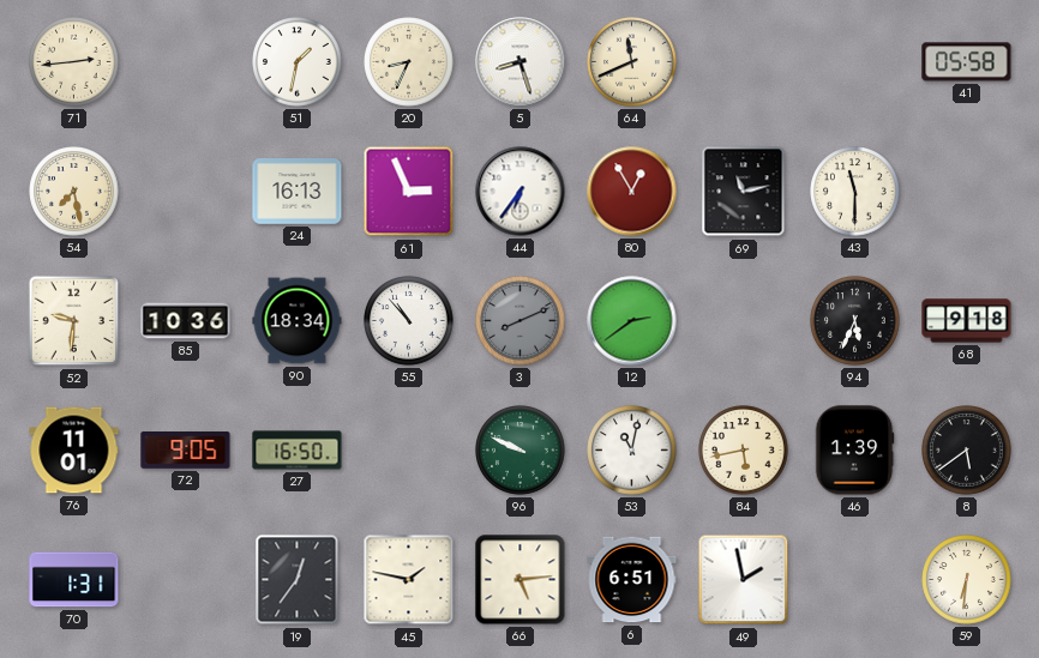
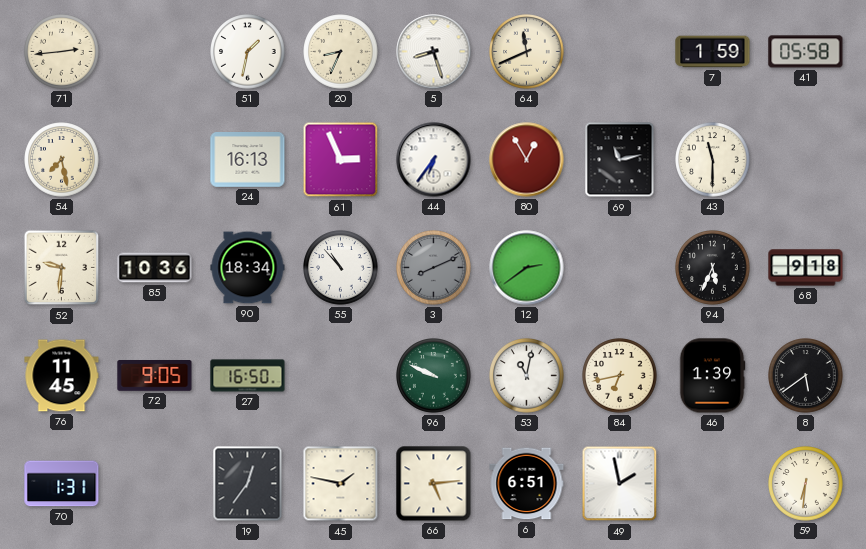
7: none -> 1:59
76: 11:01 -> 11:45
84: 5:43 -> 6:43
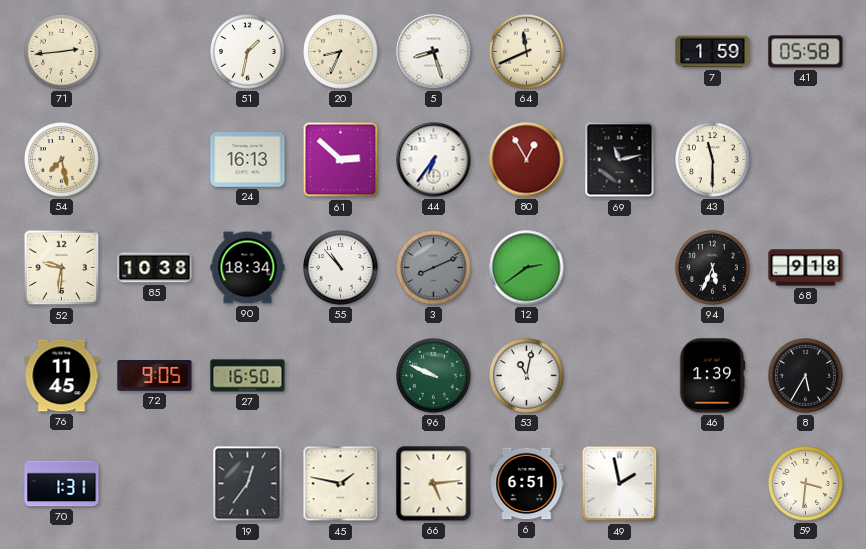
61: 2:56 -> 2:52
85: 10:36 -> 10:38
84: 6:43 -> none
8: 5:39 -> 5:35
59: 6:31 -> 3:31
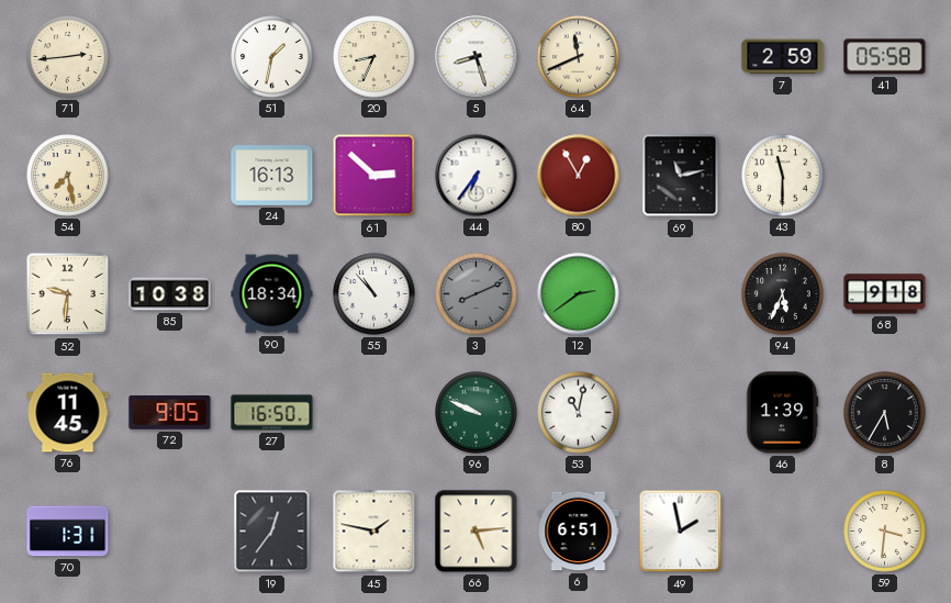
7: 1:59 -> 2:59
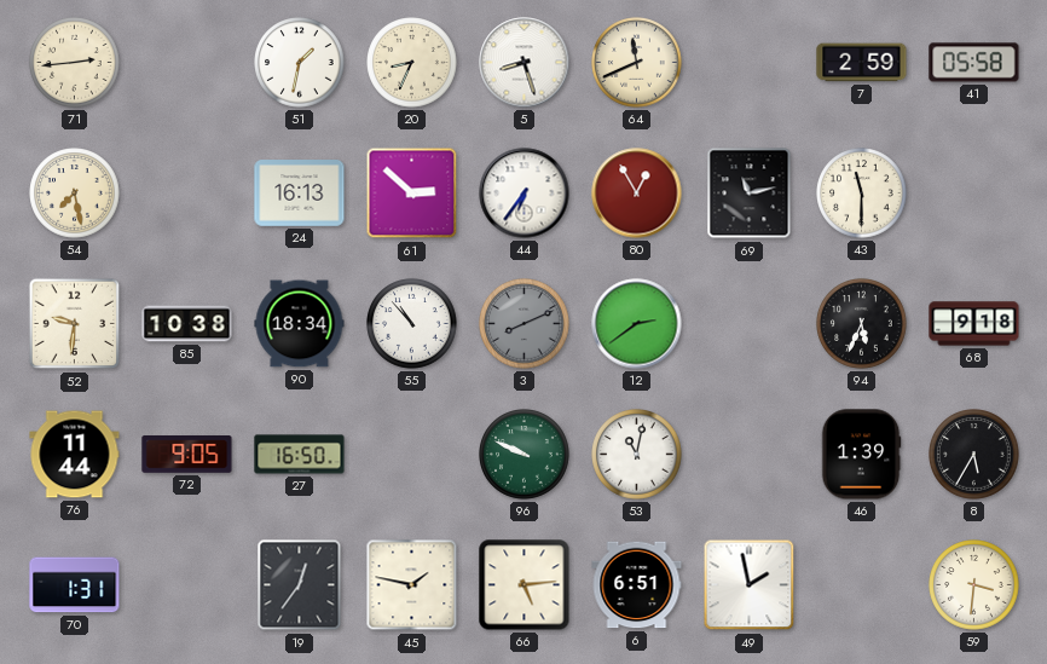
76: 11:45 -> 11:44
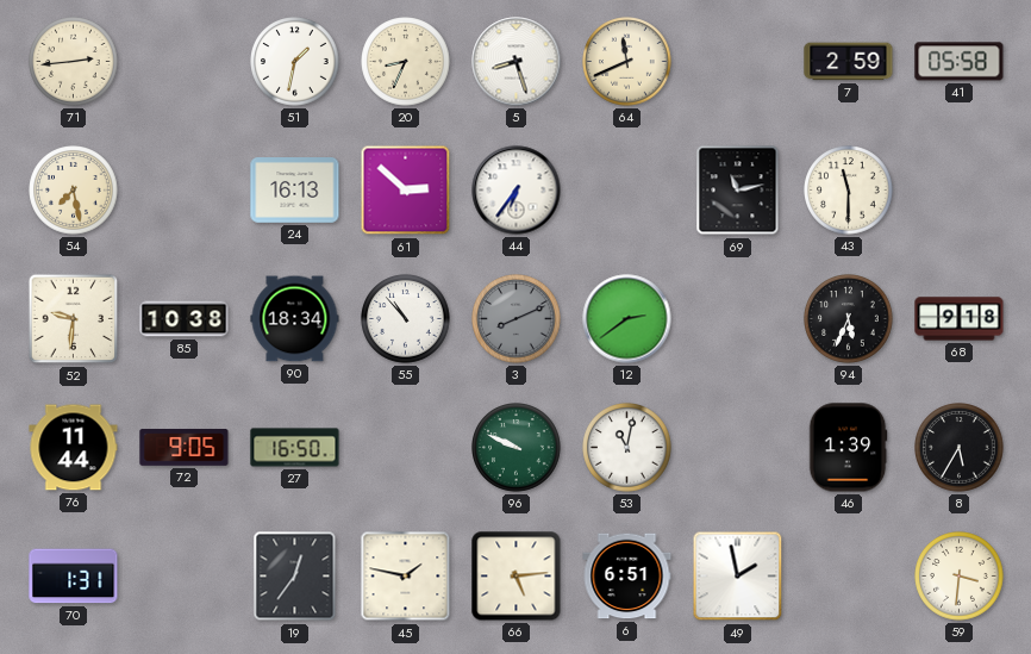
80: 12:55 -> none
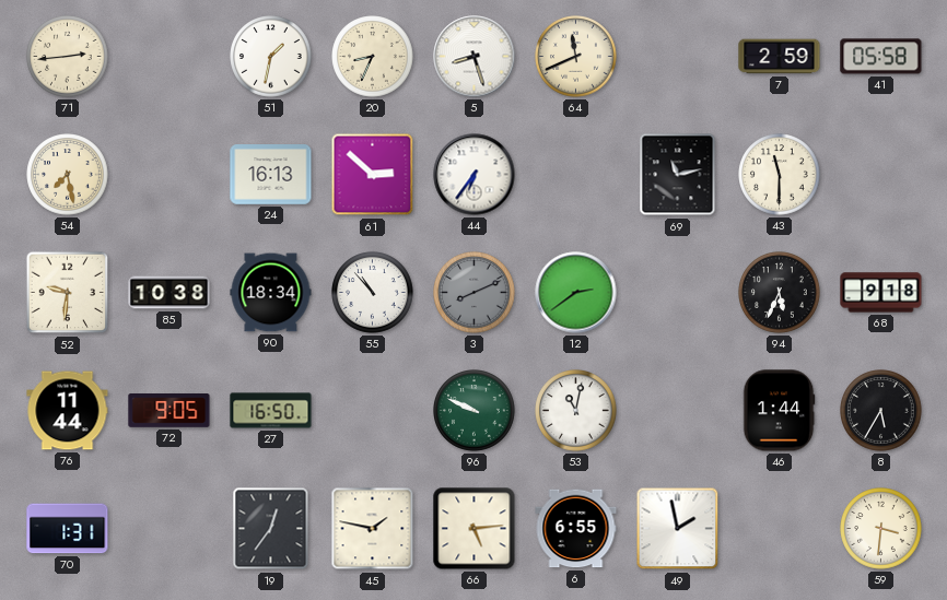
46: 1:39 -> 1:44
6: 6:51 -> 6:55
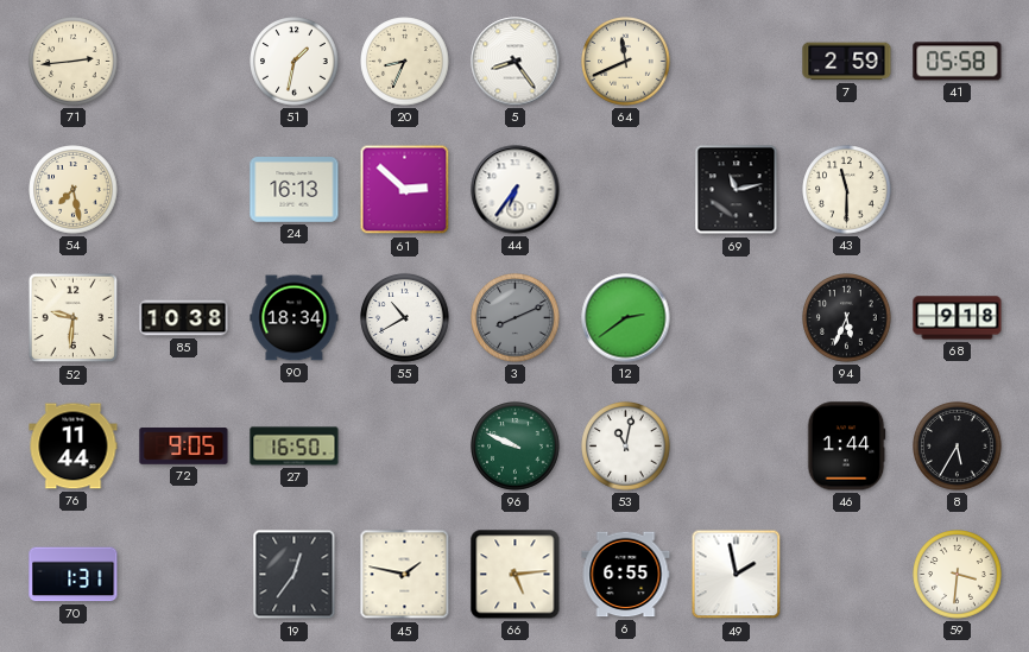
5: 8:27 -> 8:24
55: 10:53 -> 10:40
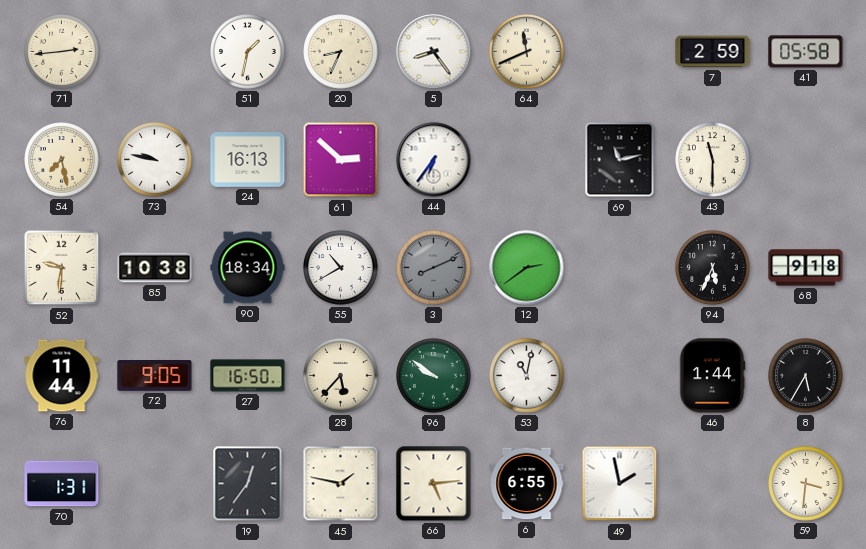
73: none -> 9:47
28: none -> 5:37
96: 9:49 -> 9:51
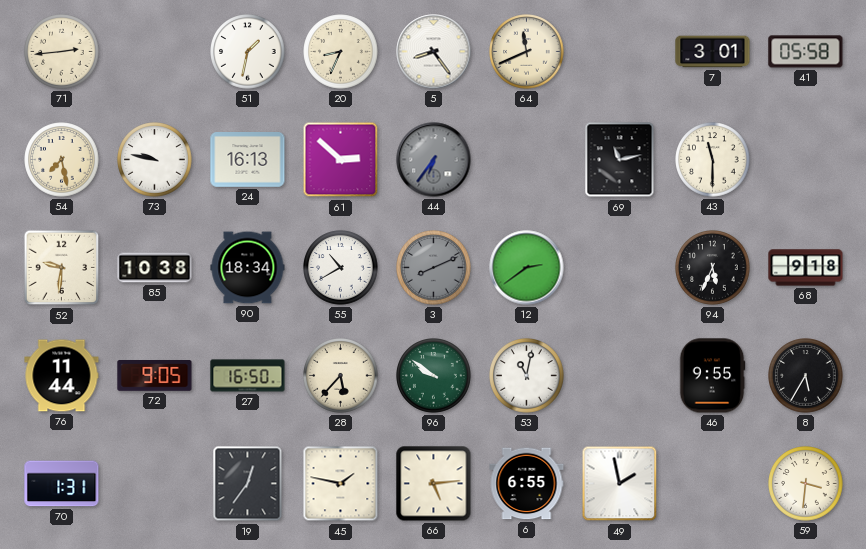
7: 2:59 -> 3:01
44 dial: white -> grey
46: 1:44 -> 9:55
